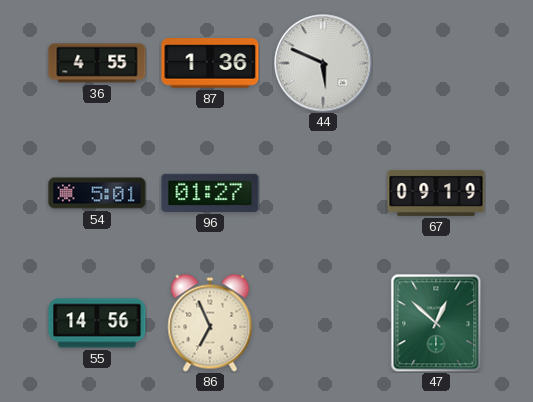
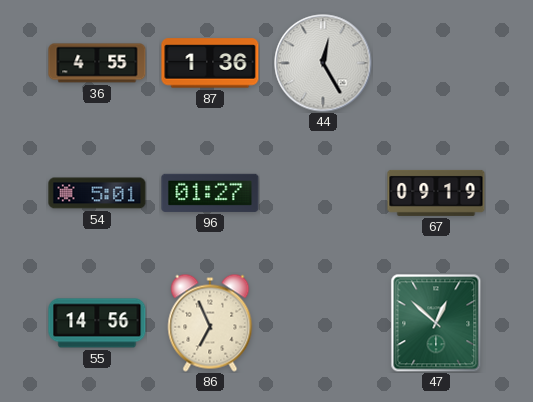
44: 5:49 -> 12:25
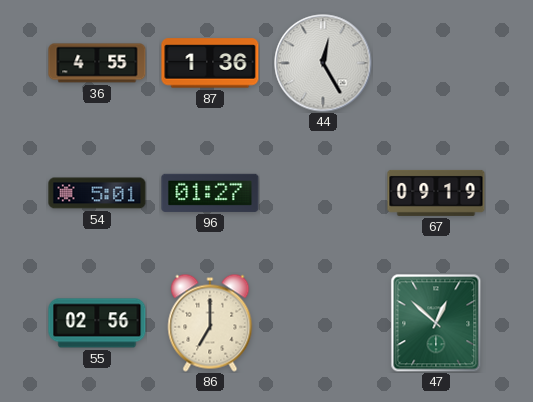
55: 14:56 -> 02:56
86: 6:56 -> 7:00
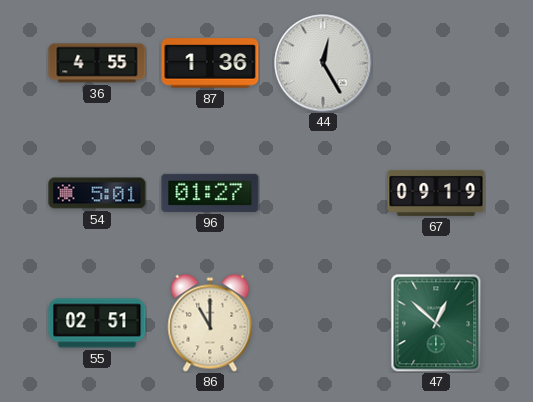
55: 02:56 -> 02:51
86: 7:00 -> 11:00
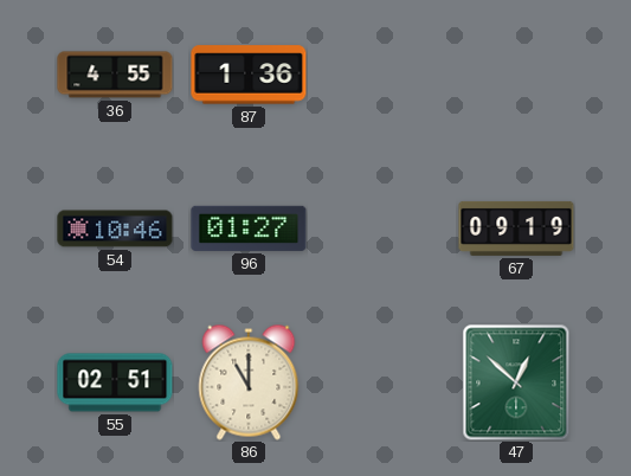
44: 12:25 -> none
54: 5:01 -> 10:46
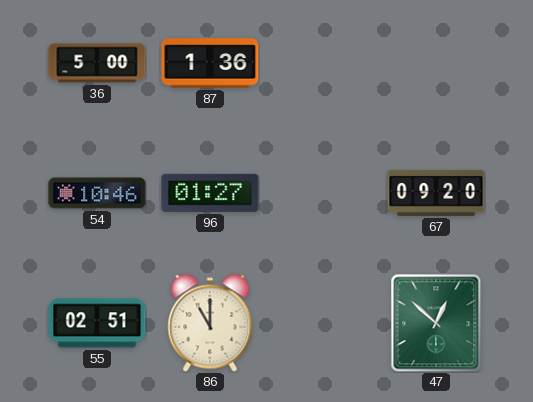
36: 4:55 -> 5:00
67: 09:19 -> 09:20
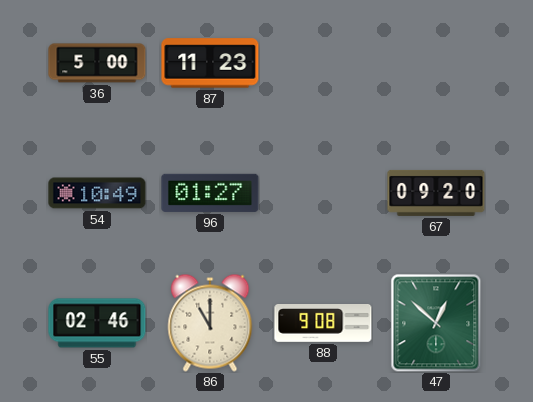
87: 1:36 -> 11:23
54: 10:46 -> 10:49
55: 02:51 -> 02:46
88: none -> 9:08
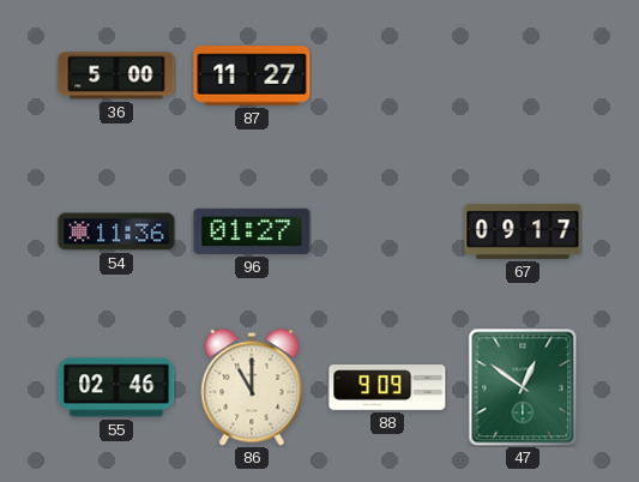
87: 11:23 -> 11:27
54: 10:49 -> 11:36
67: 09:20 -> 09:17
88: 9:08 -> 9:09
47: 12:52 -> 12:51
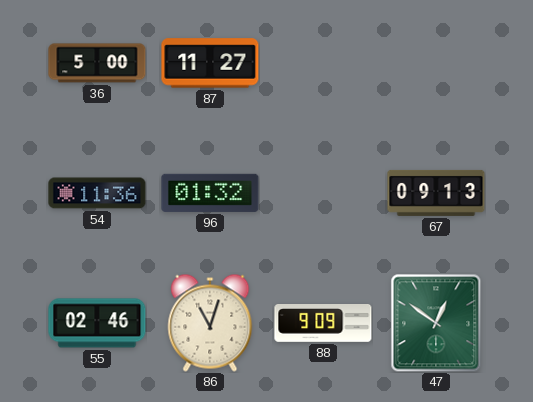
96: 01:27 -> 01:32
67: 09:17 -> 09:13
86: 11:00 -> 11:03
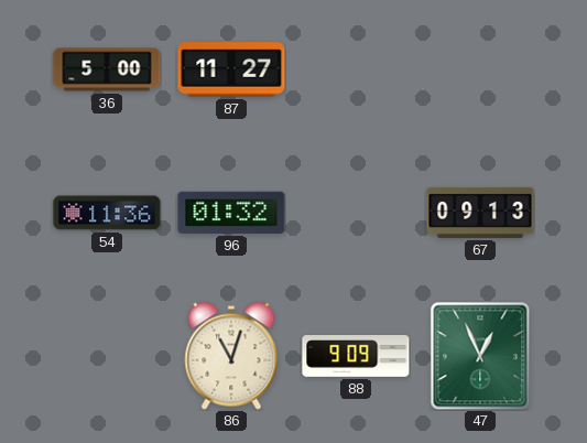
55: 02:46 -> none
47: 12:51 -> 12:56
